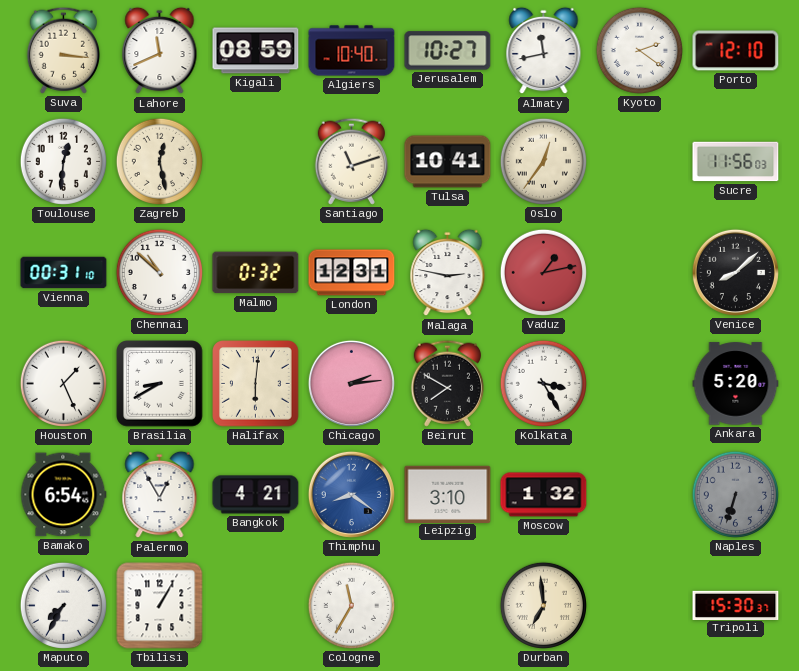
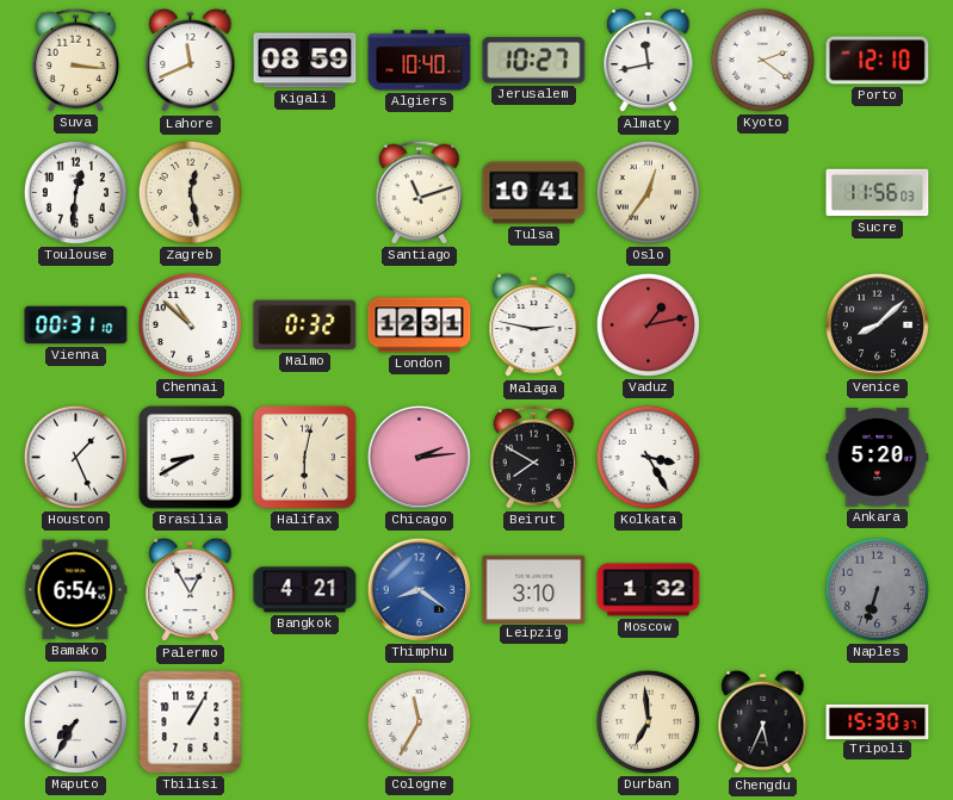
Halifax: 6:01 -> 6:02
Chengdu: none -> 5:34
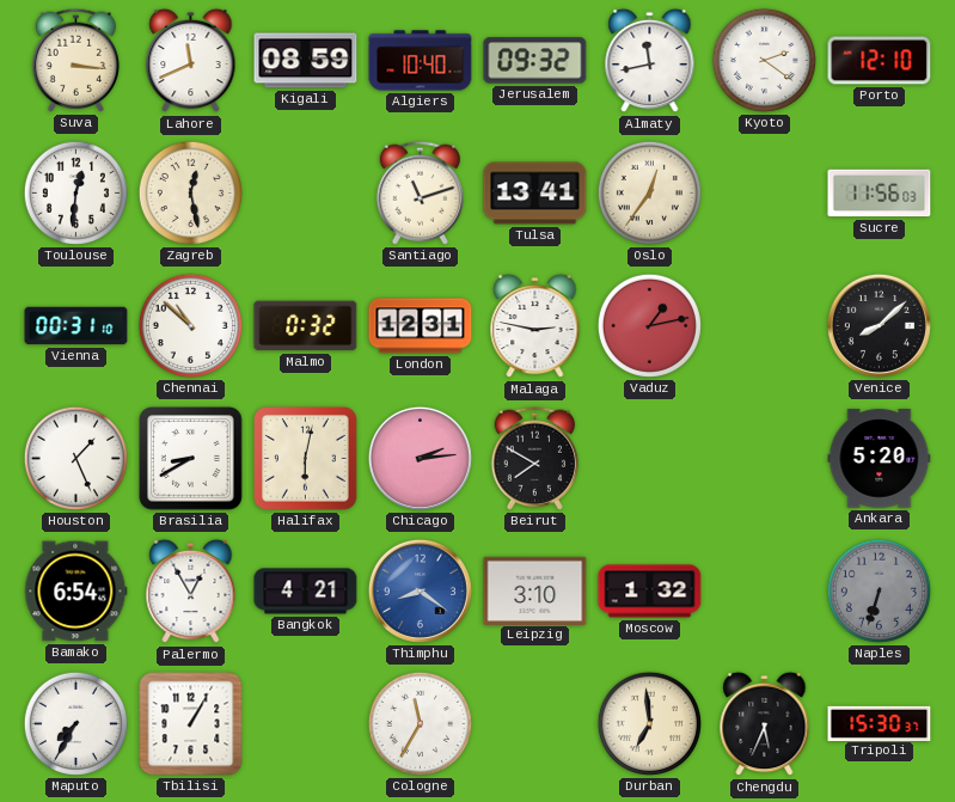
Jerusalem: 10:27 -> 09:32
Tulsa: 10:41 -> 13:41
Kolkata: 3:25 -> none
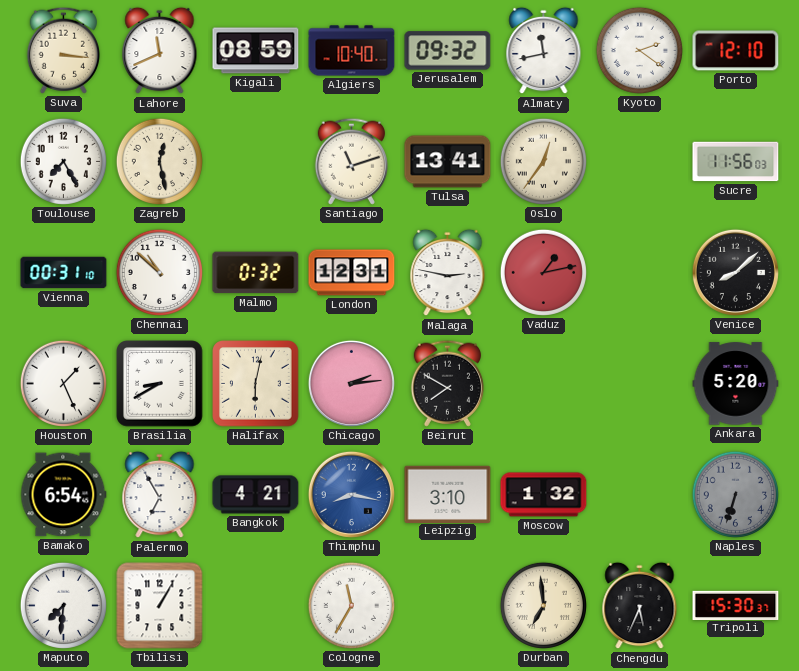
Toulouse: 12:31 -> 7:25
Palermo: 12:55 -> 6:55
Thimphu: 8:21 -> 8:17
Maputo: 7:35 -> 7:31
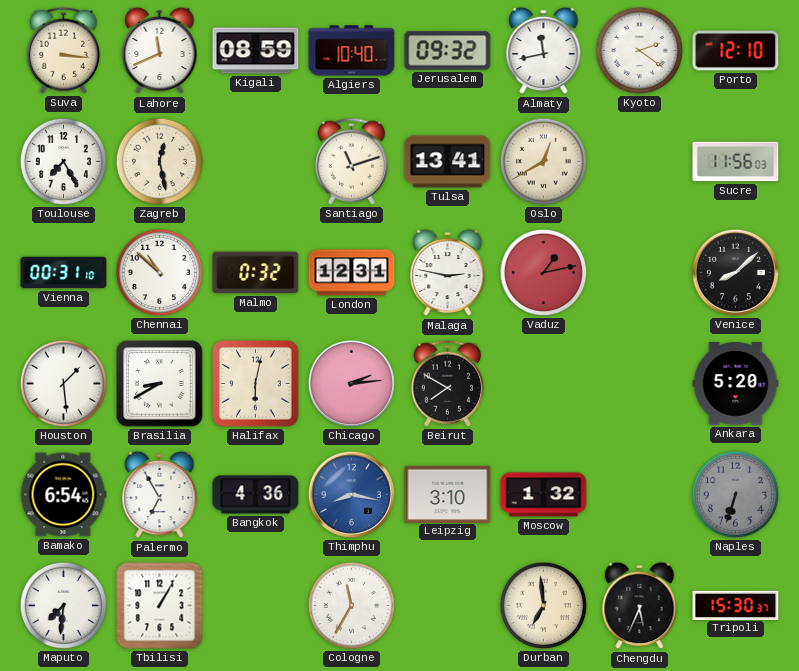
Oslo: 12:36 -> 12:40
Houston: 1:26 -> 1:29
Bangkok: 4:21 -> 4:36
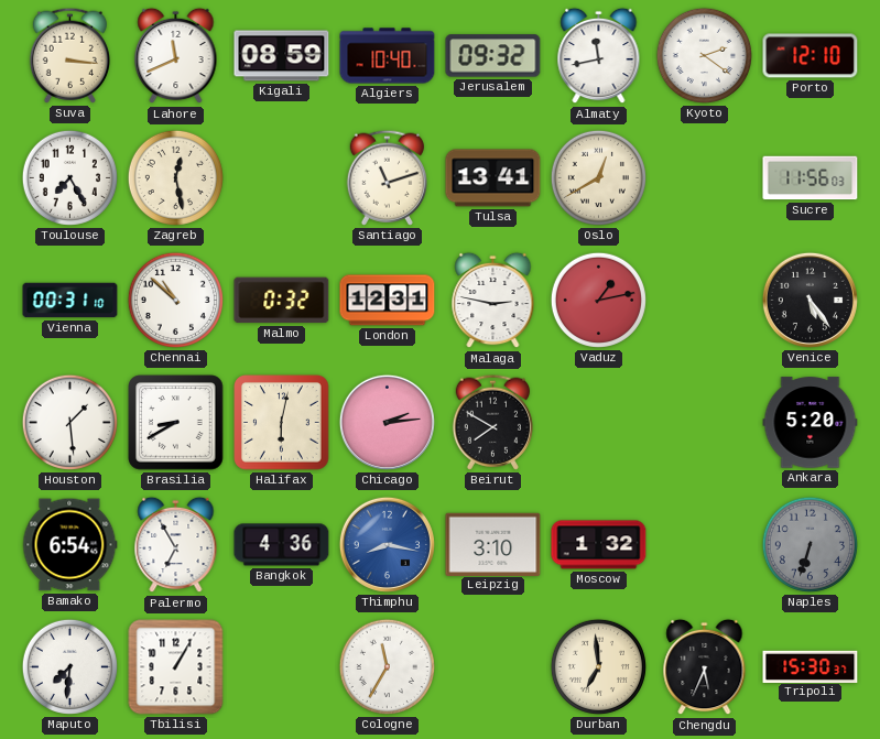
Venice: 8:08 -> 5:24
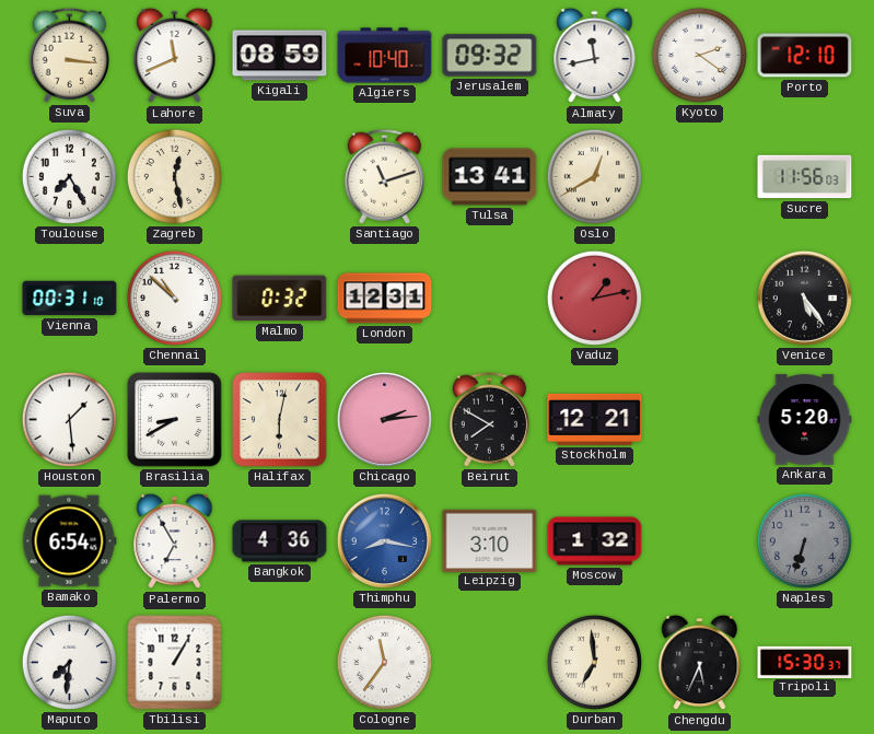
Malaga: 2:47 -> none
Stockholm: none -> 12:21
Cologne: 11:35 -> 11:36
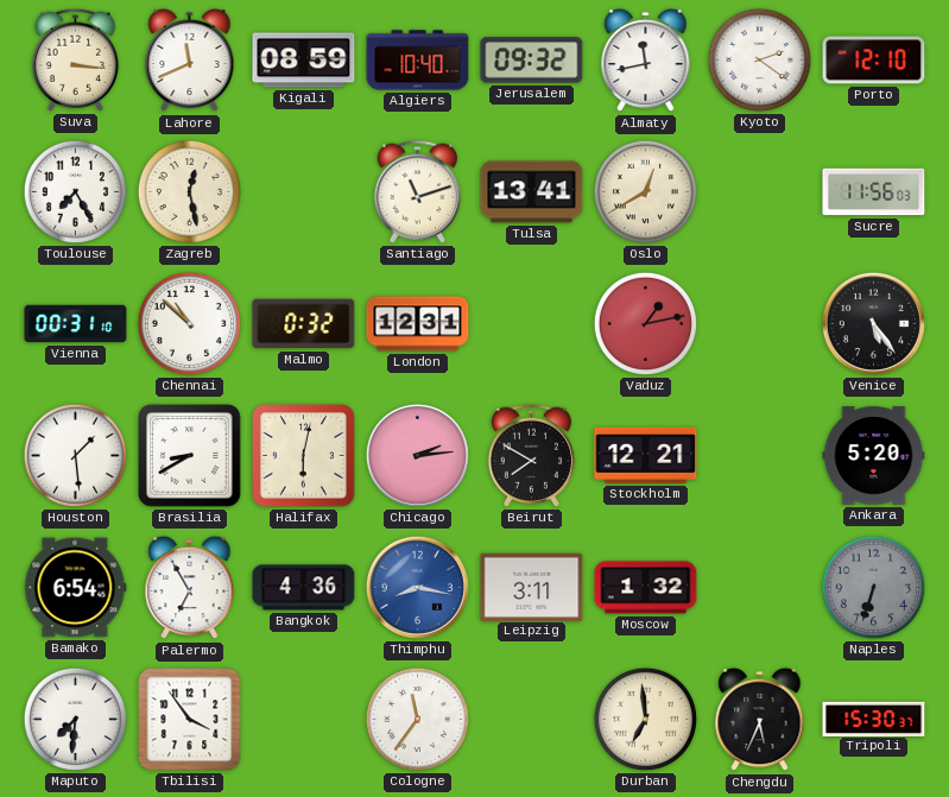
Leipzig: 3:10 -> 3:11
Tbilisi: 1:05 -> 3:54
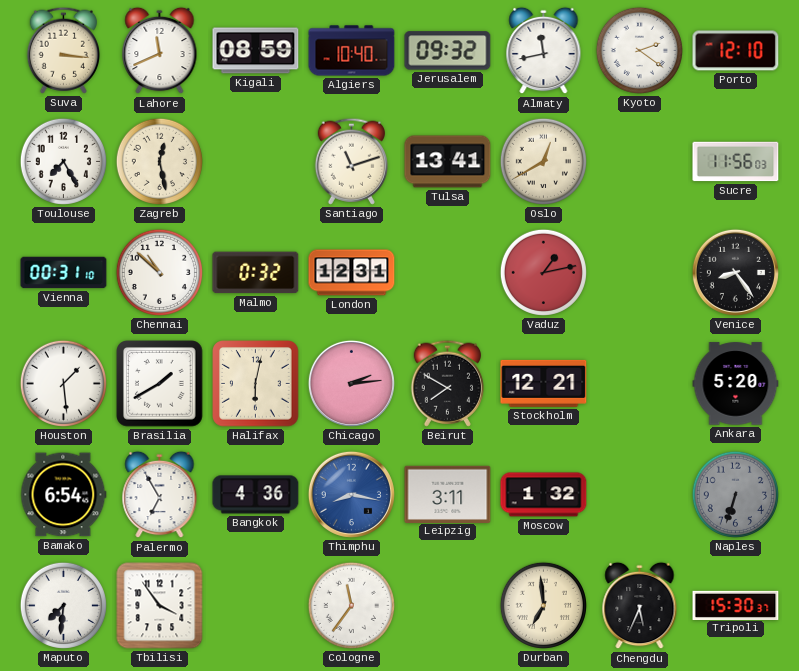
Venice: 5:24 -> 8:24
Brasilia: 8:40 -> 1:40
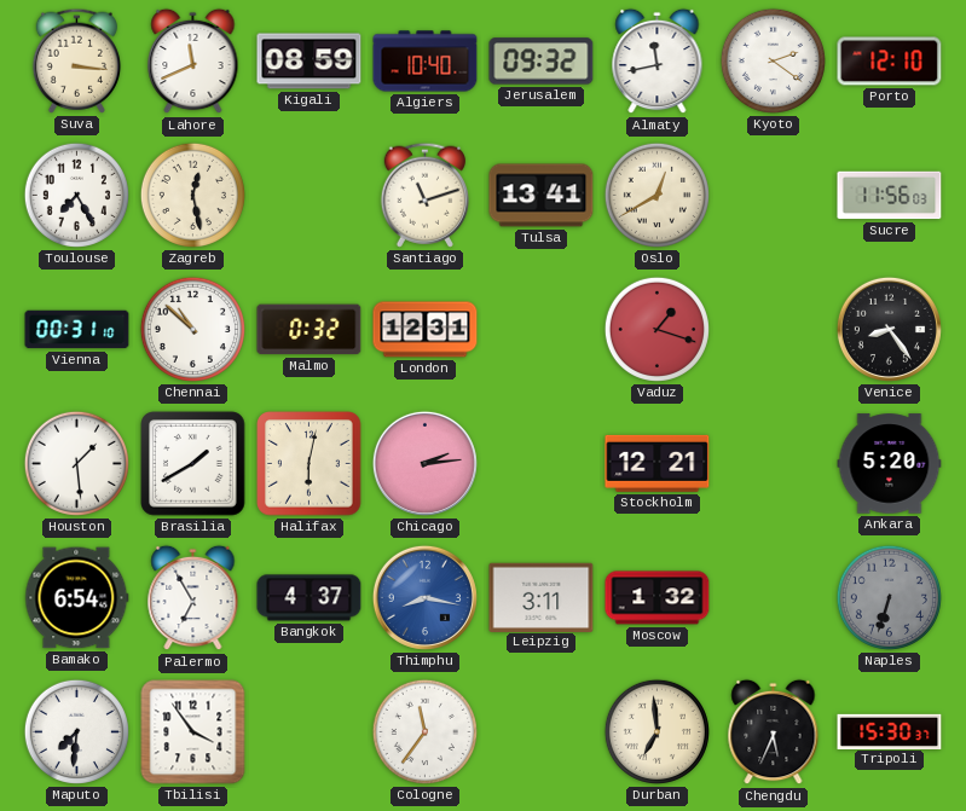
Vaduz: 1:13 -> 1:18
Beirut: 7:50 -> none
Bangkok: 4:36 -> 4:37
